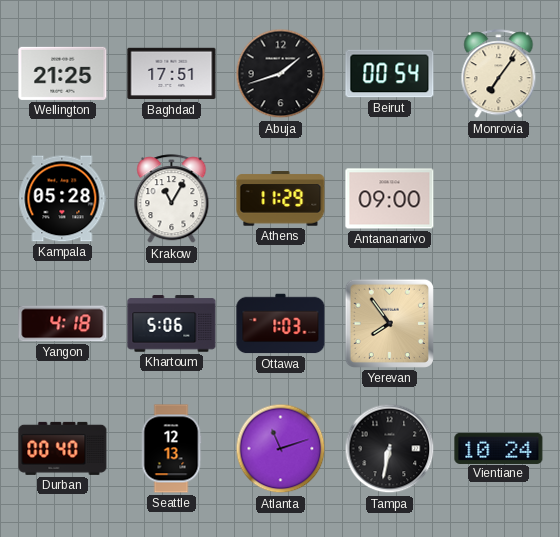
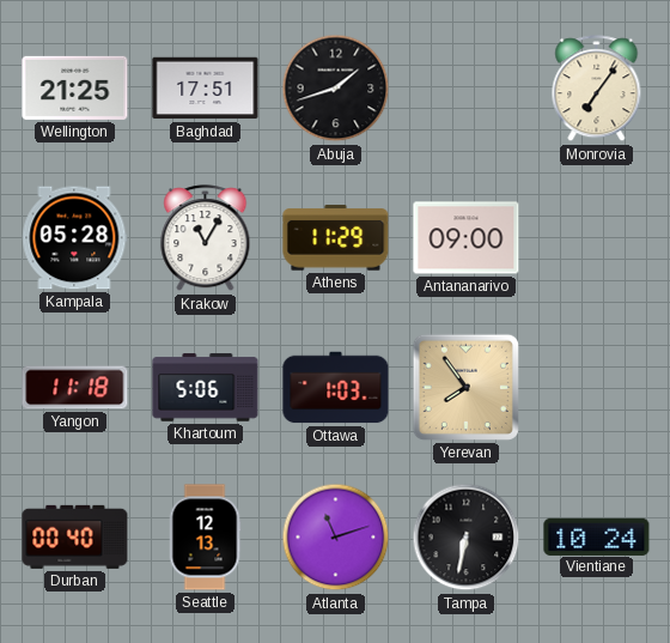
Beirut: 00:54 -> none
Yangon: 4:18 -> 11:18
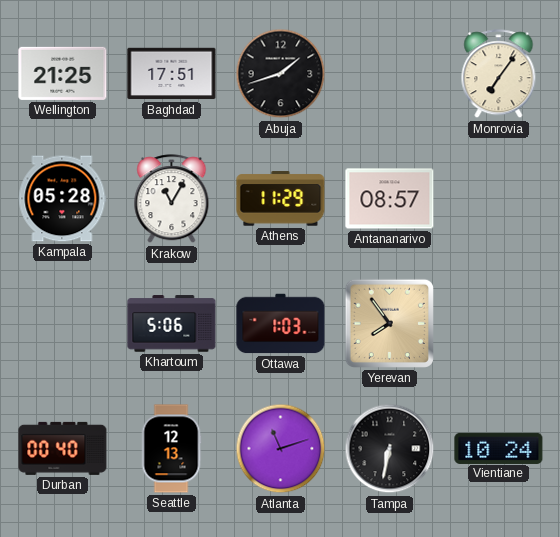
Antananarivo: 09:00 -> 08:57
Yangon: 11:18 -> none
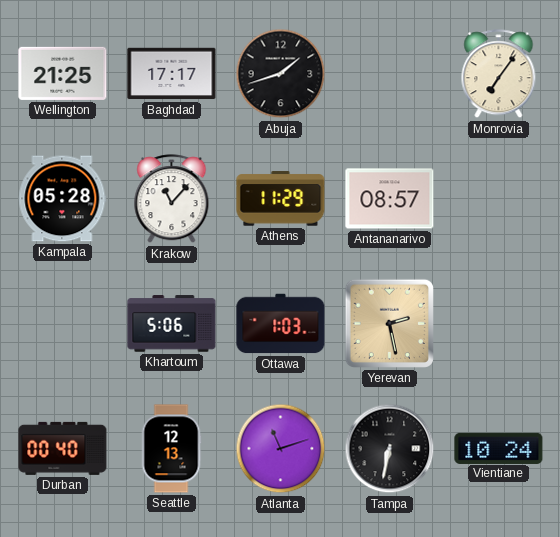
Baghdad: 17:51 -> 17:17
Krakow: 11:05 -> 11:07
Yerevan: 7:54 -> 2:28
